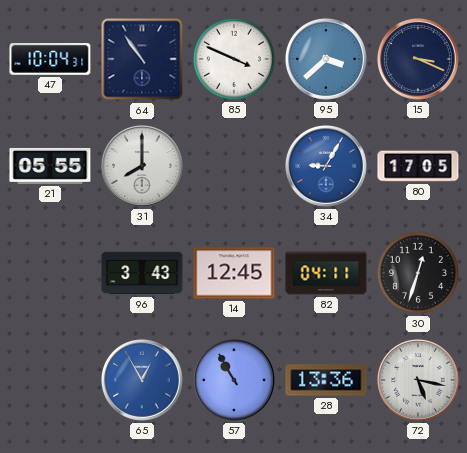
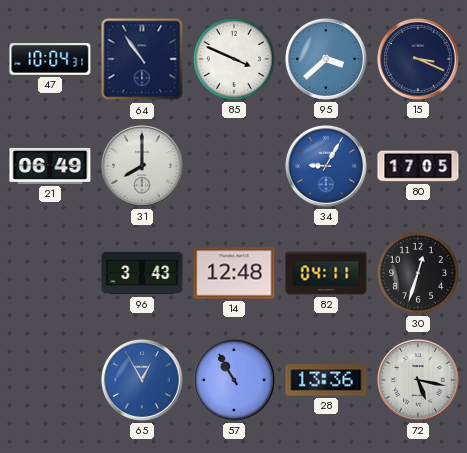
21: 05:55 -> 06:49
14: 12:45 -> 12:48
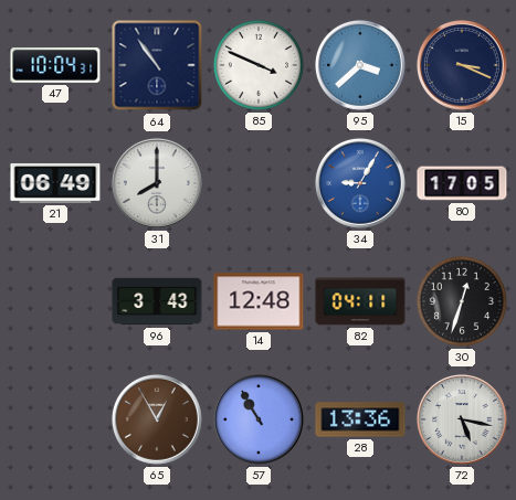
65 dial: blue -> brown
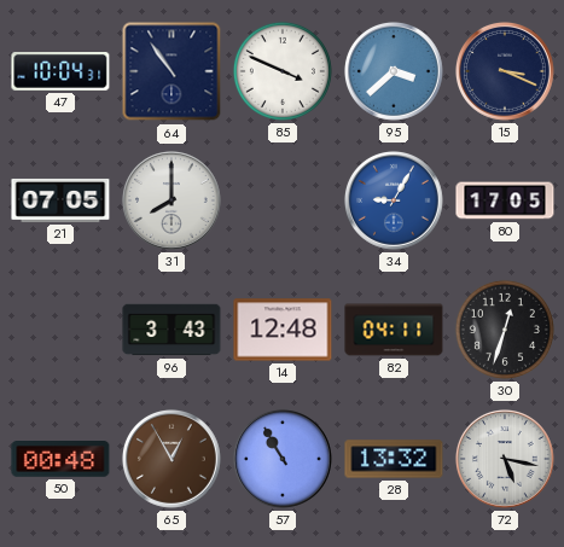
21: 06:49 -> 07:05
50: none -> 00:48
28: 13:36 -> 13:32
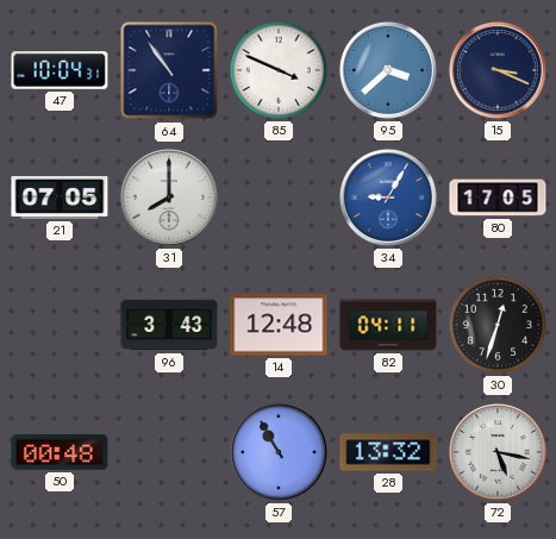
65: 12:55 -> none
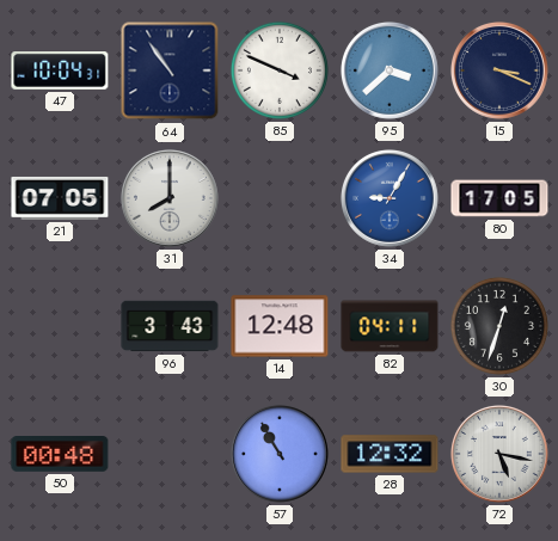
28: 13:32 -> 12:32
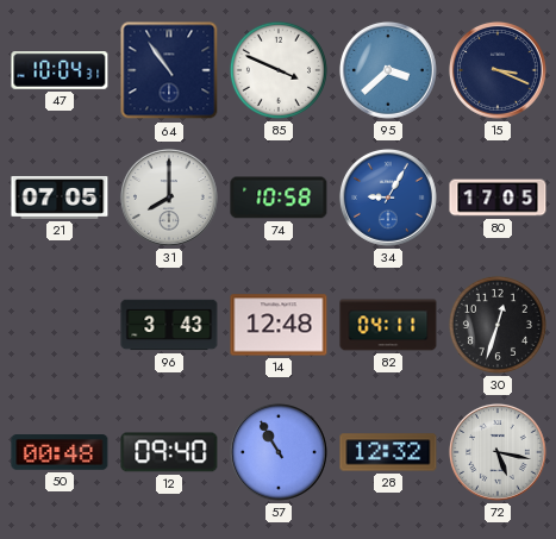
74: none -> 10:58
12: none -> 09:40
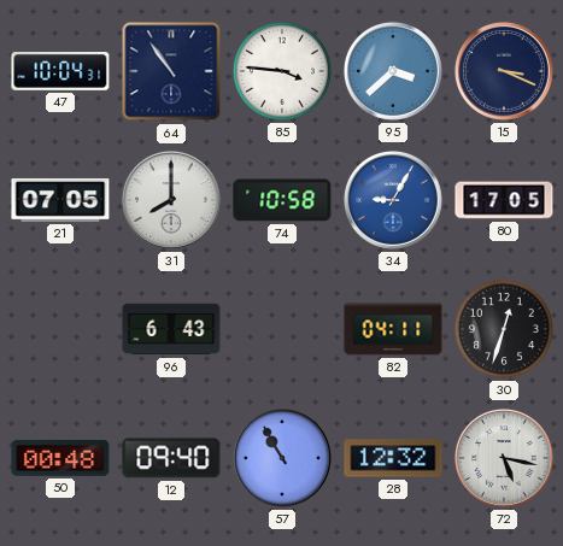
85: 3:49 -> 3:46
96: 3:43 -> 6:43
14: 12:48 -> none
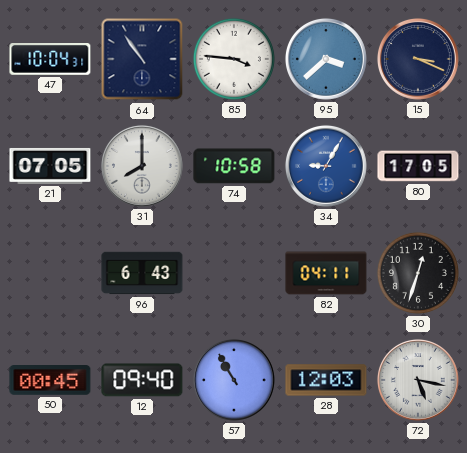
50: 00:48 -> 00:45
28: 12:32 -> 12:03
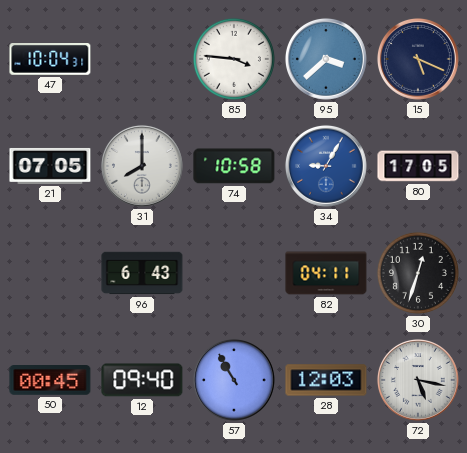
64: 10:54 -> none
15: 3:19 -> 5:19
